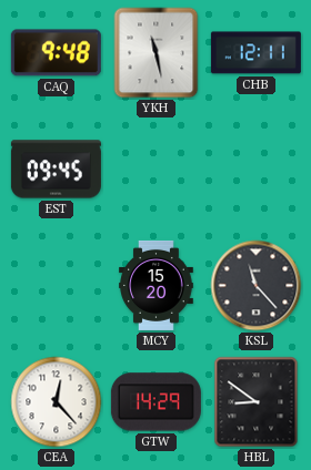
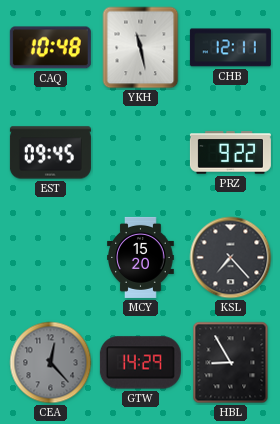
CAQ: 9:48 -> 10:48
PRZ: none -> 9:22
KSL: 11:23 -> 7:23
CEA dial: white -> grey
HBL: 8:51 -> 8:55
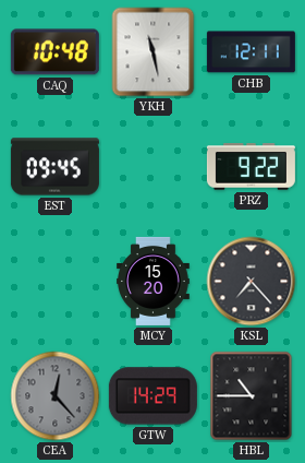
HBL: 8:55 -> 10:45
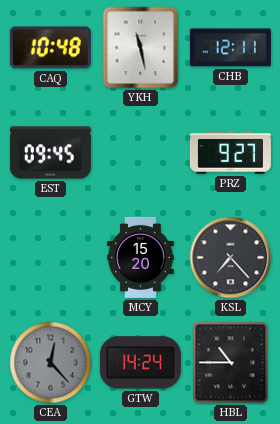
PRZ: 9:22 -> 9:27
GTW: 14:29 -> 14:24
